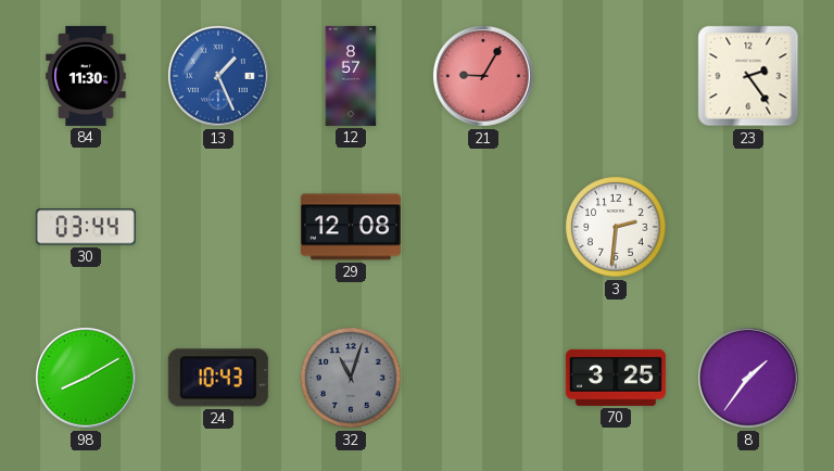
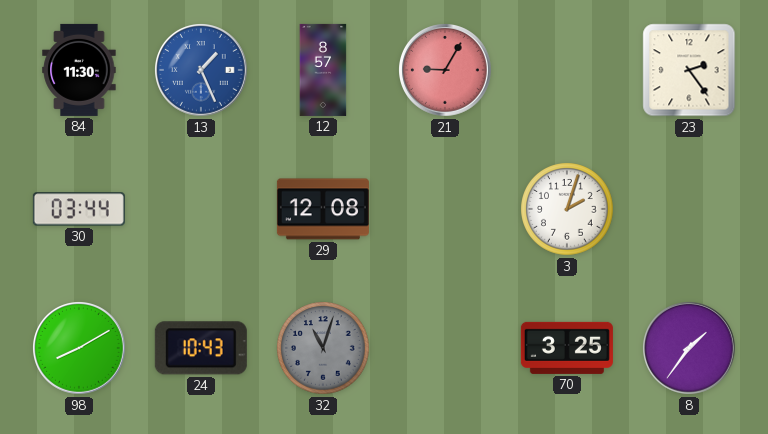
3: 2:31 -> 2:03
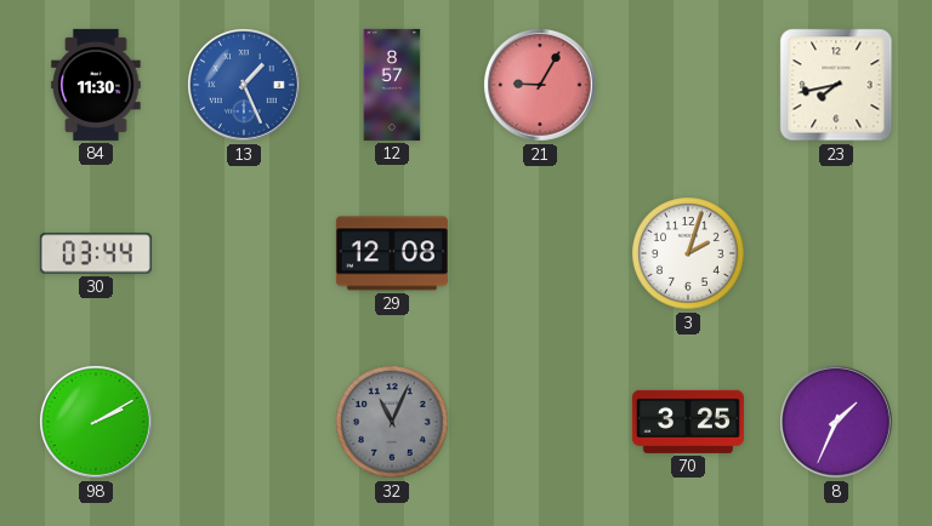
23: 2:24 -> 7:43
98: 8:10 -> 2:10
24: 10:43 -> none
32: 11:03 -> 11:04
8: 1:36 -> 1:34
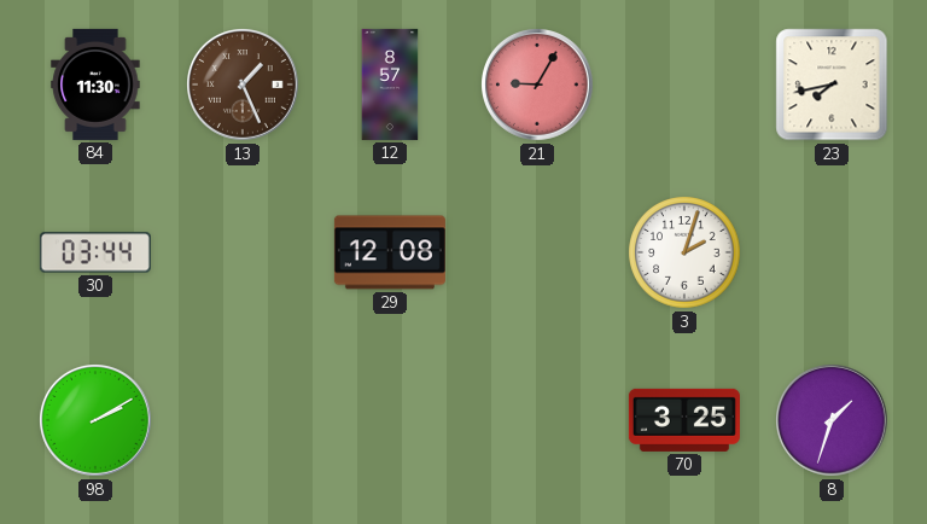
13 dial: blue -> brown
32: 11:04 -> none
8: 1:34 -> 1:33
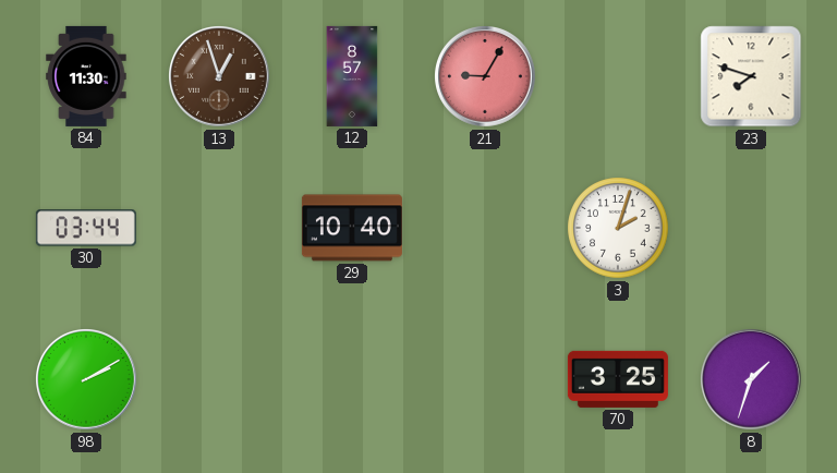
13: 1:26 -> 12:57
23: 7:43 -> 7:48
29: 12:08 -> 10:40
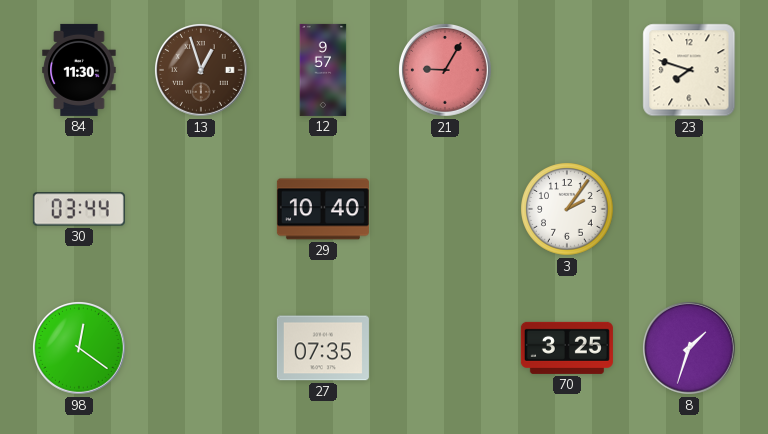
12: 8:57 -> 9:57
3: 2:03 -> 2:06
98: 2:10 -> 12:21
27: none -> 07:35
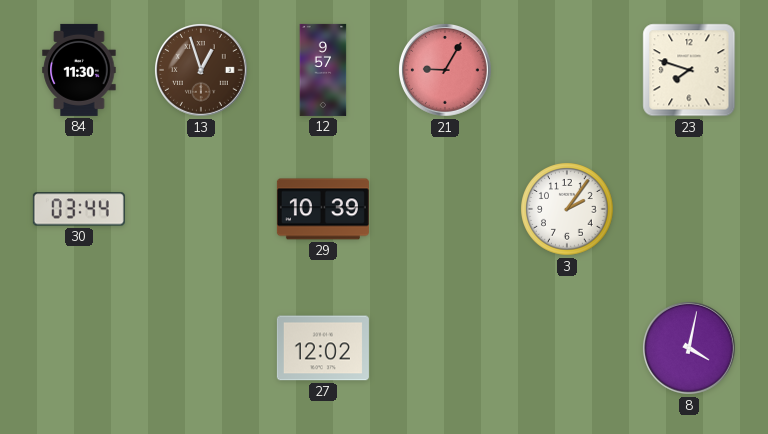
29: 10:40 -> 10:39
98: 12:21 -> none
27: 07:35 -> 12:02
70: 3:25 -> none
8: 1:33 -> 4:02
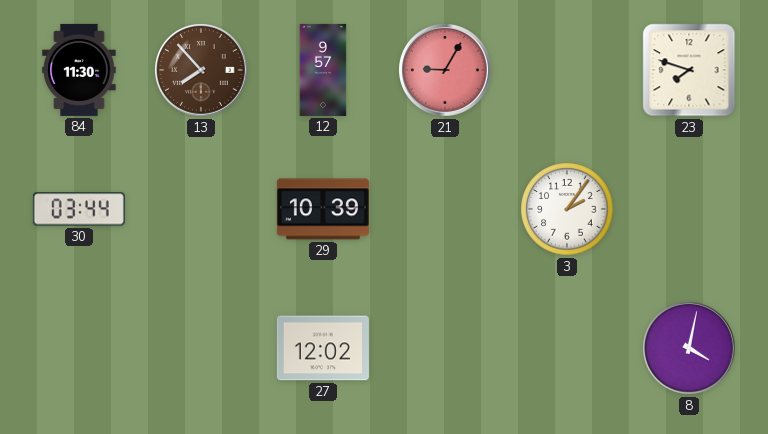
13: 12:57 -> 7:53
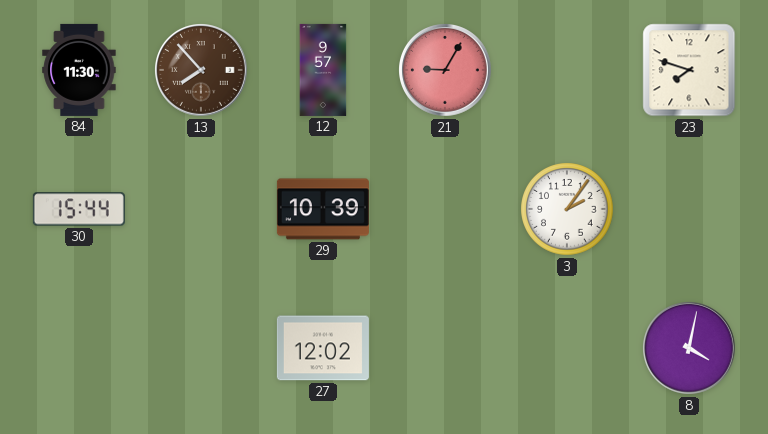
30: 03:44 -> 15:44
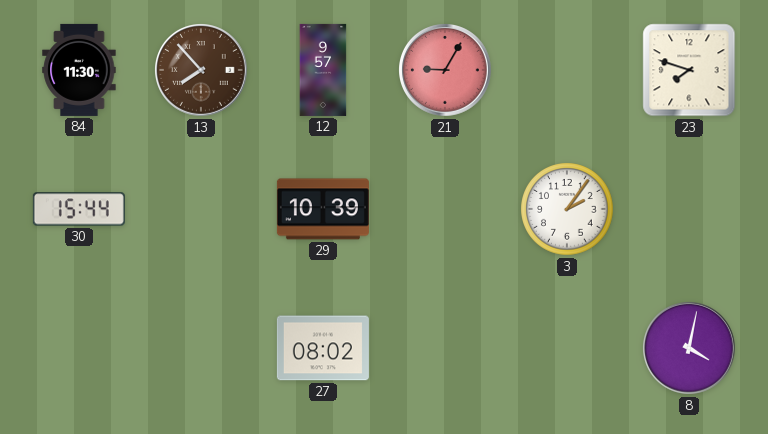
27: 12:02 -> 08:02
